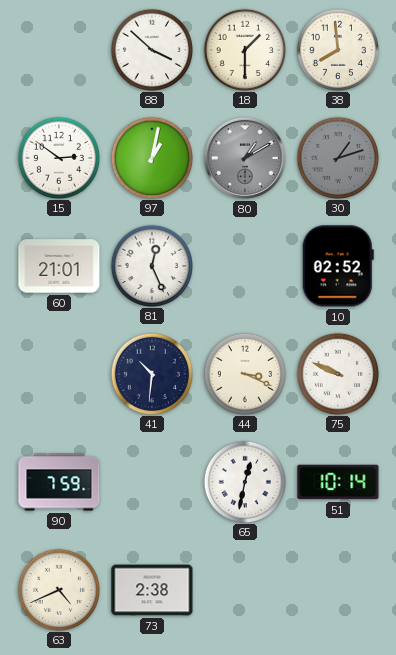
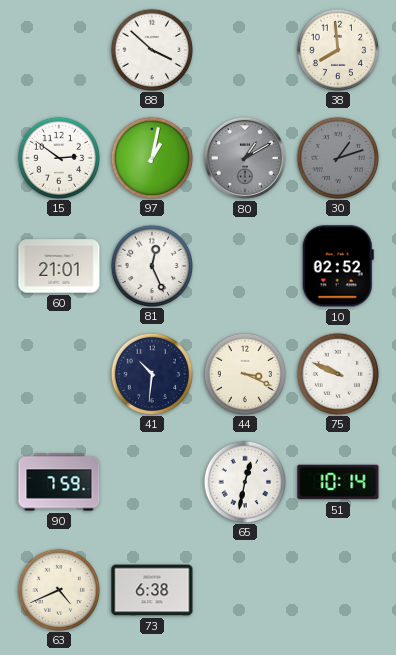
18: 1:30 -> none
73: 2:38 -> 6:38
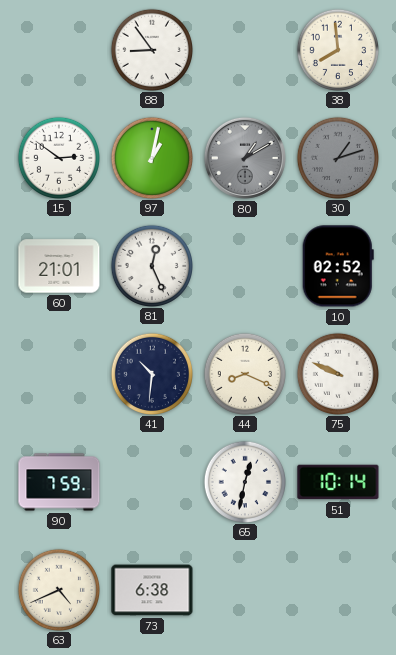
88: 3:52 -> 8:54
44: 3:19 -> 8:19
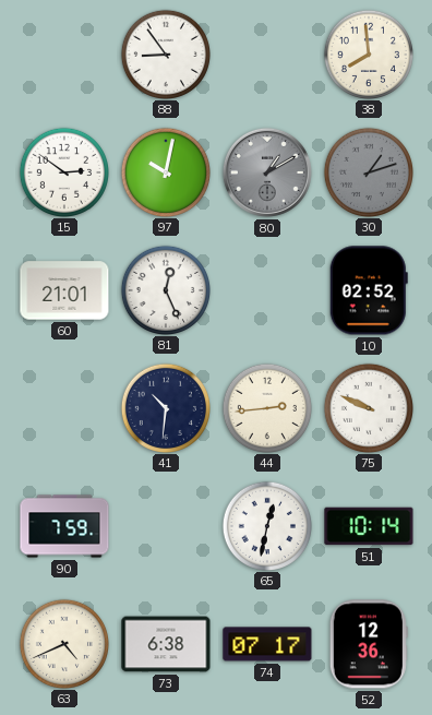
97: 1:02 -> 10:02
44: 8:19 -> 2:44
74: none -> 07:17
52: none -> 12:36
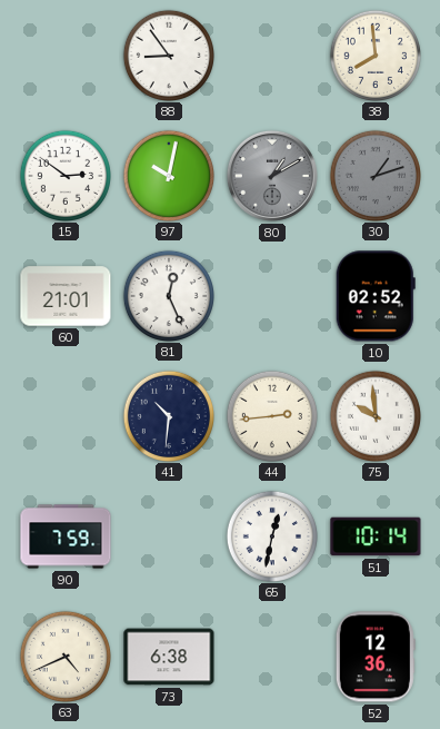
75: 9:49 -> 9:59
74: 07:17 -> none
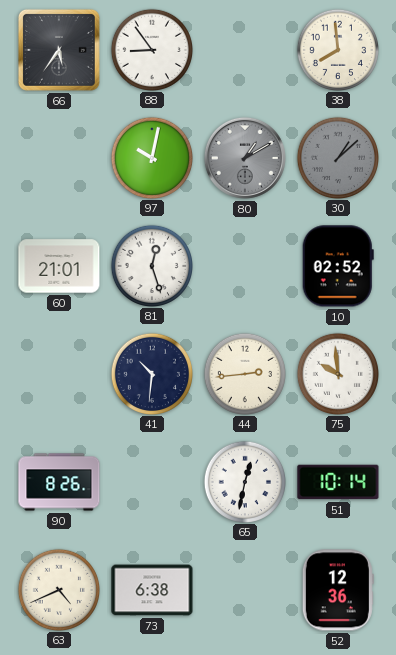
66: none -> 5:36
15: 2:51 -> none
30: 1:12 -> 1:08
81: 12:26 -> 12:27
90: 7:59 -> 8:26
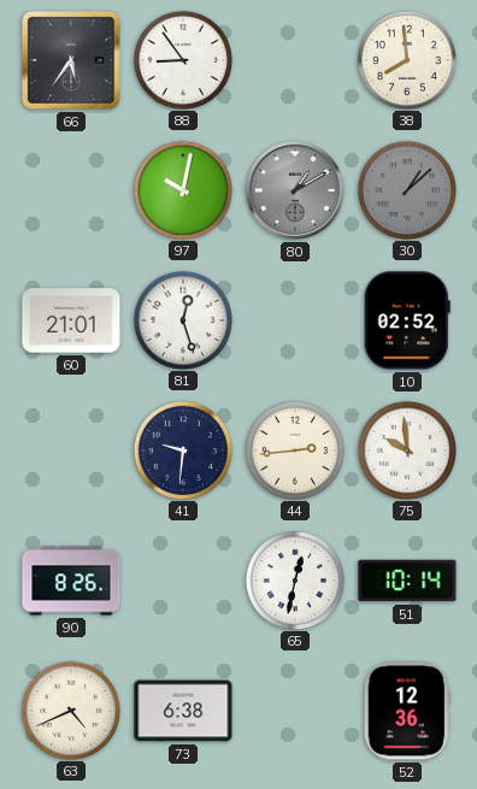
41: 10:31 -> 9:31
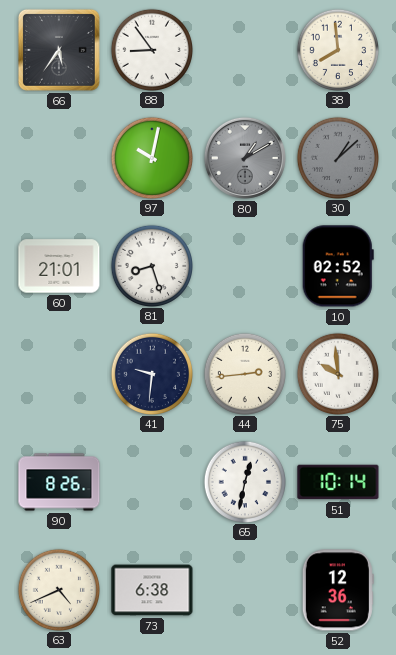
81: 12:27 -> 8:27
